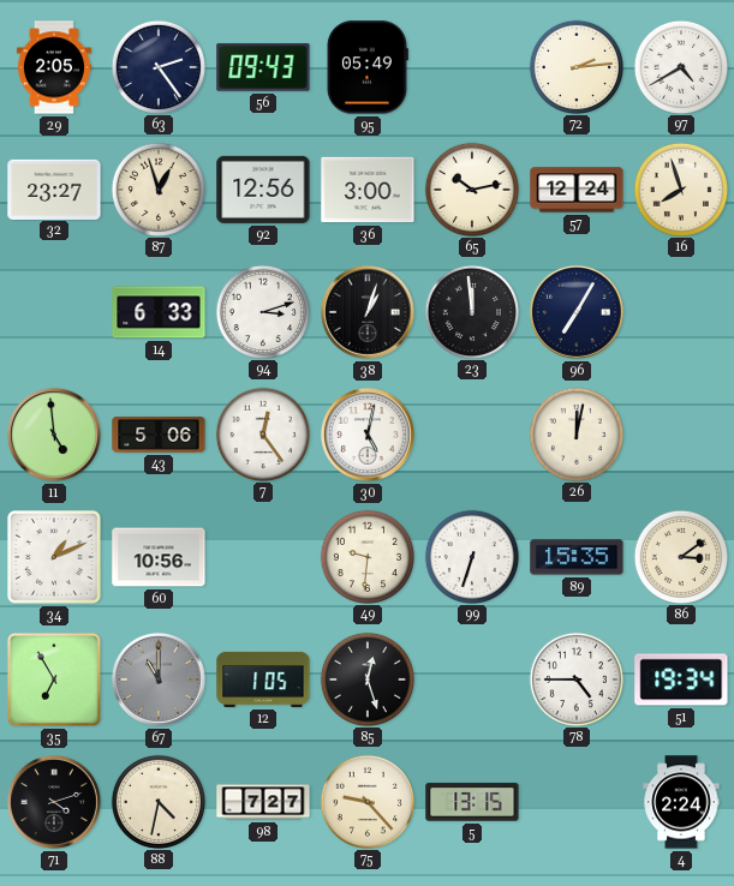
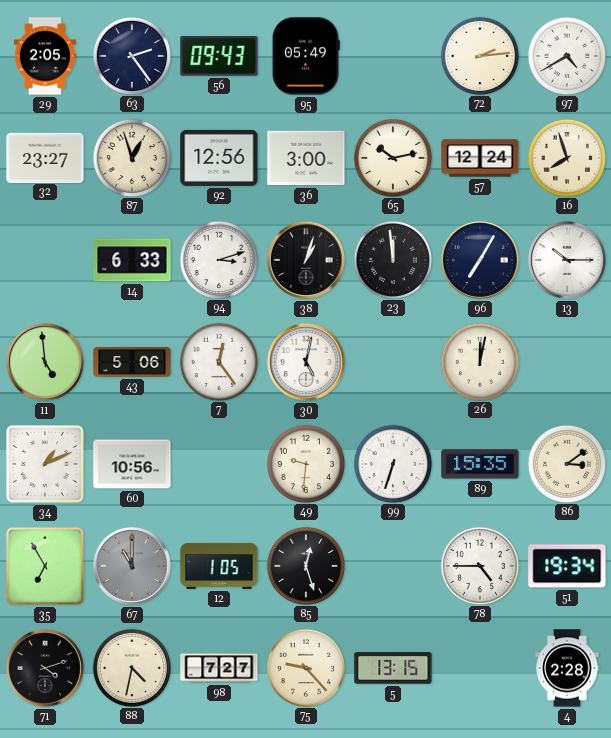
13: none -> 10:15
4: 2:24 -> 2:28
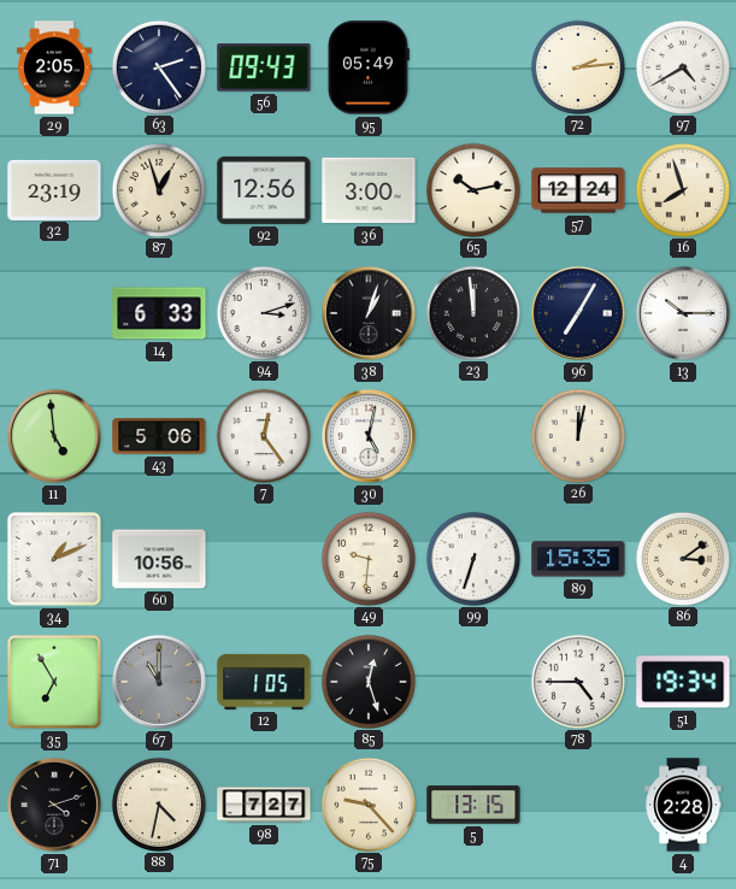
32: 23:27 -> 23:19
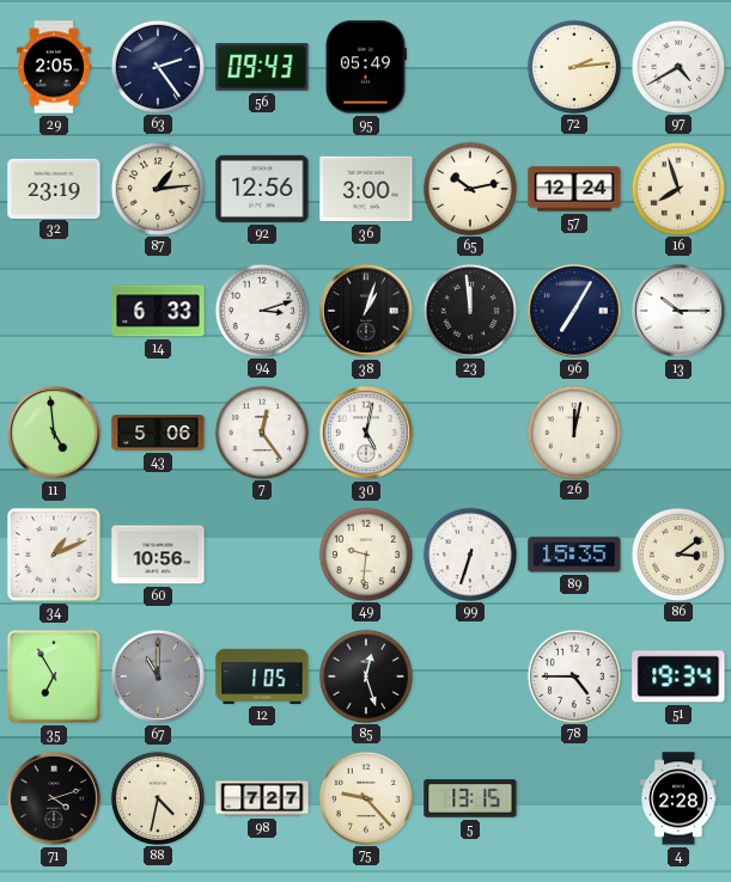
87: 12:57 -> 1:14
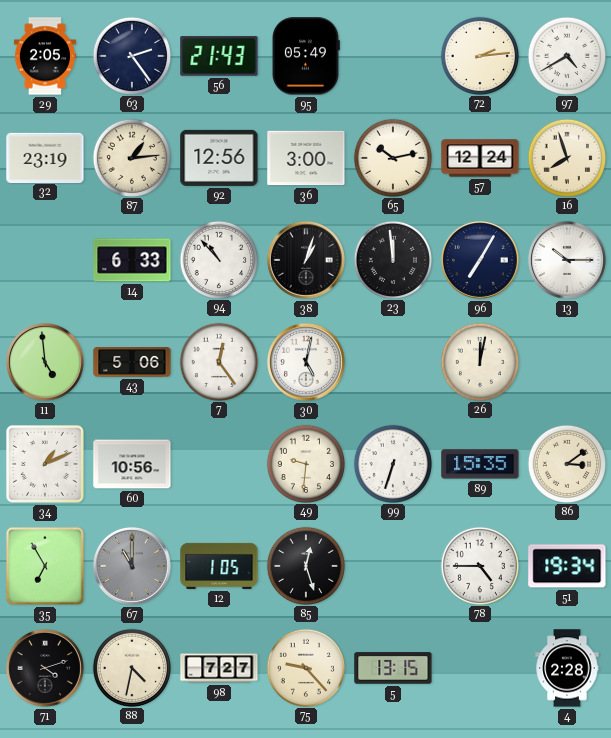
56: 09:43 -> 21:43
94: 3:12 -> 10:53
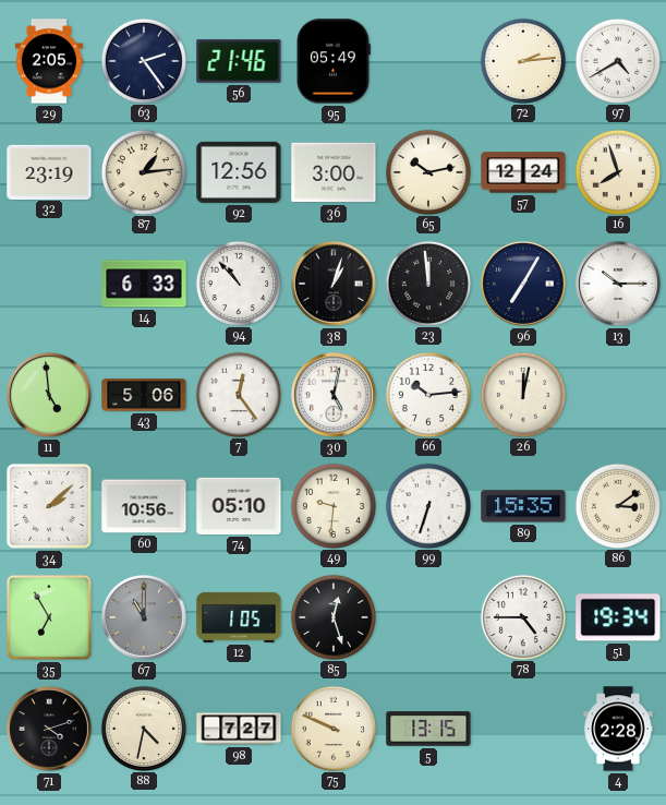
56: 21:43 -> 21:46
66: none -> 10:14
34: 1:11 -> 2:08
74: none -> 05:10
75: 9:23 -> 9:49
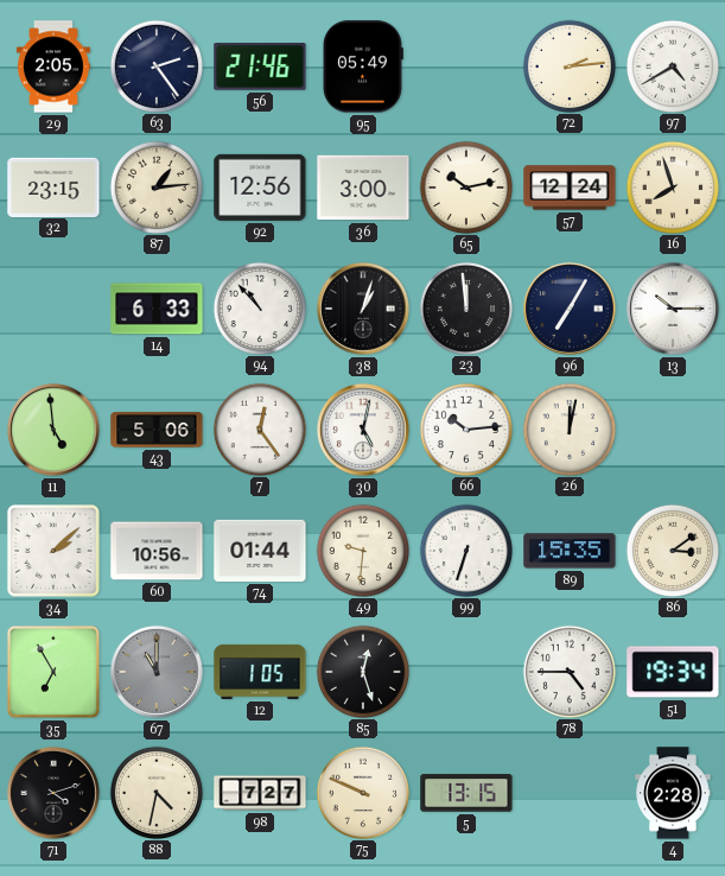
32: 23:19 -> 23:15
74: 05:10 -> 01:44
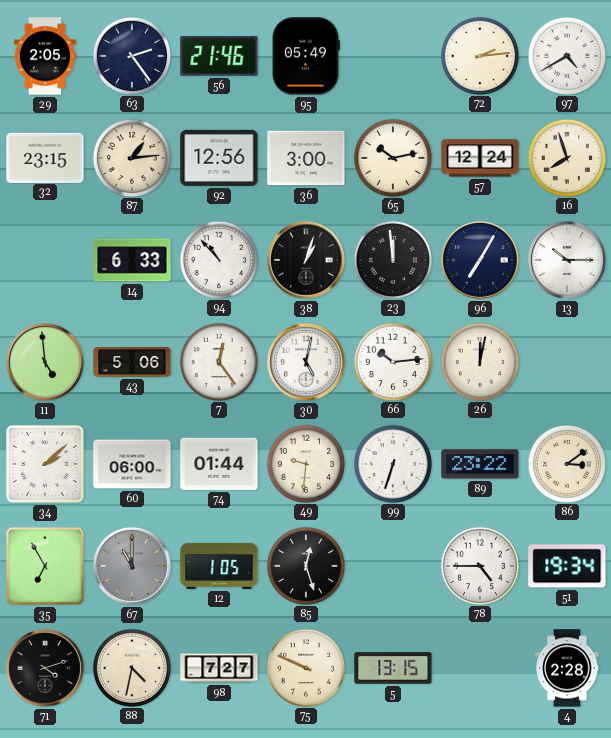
60: 10:56 -> 06:00
89: 15:35 -> 23:22
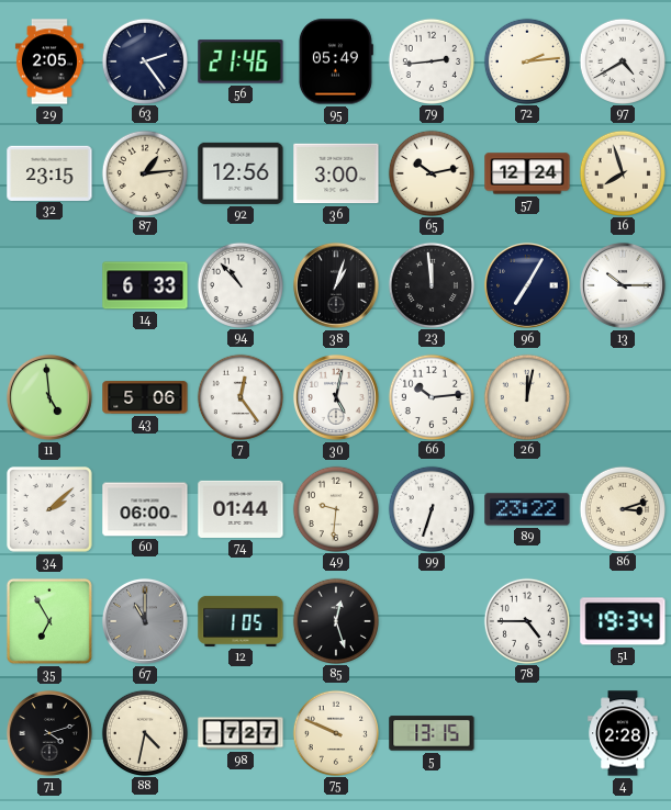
79: none -> 2:44
86: 3:09 -> 3:12
